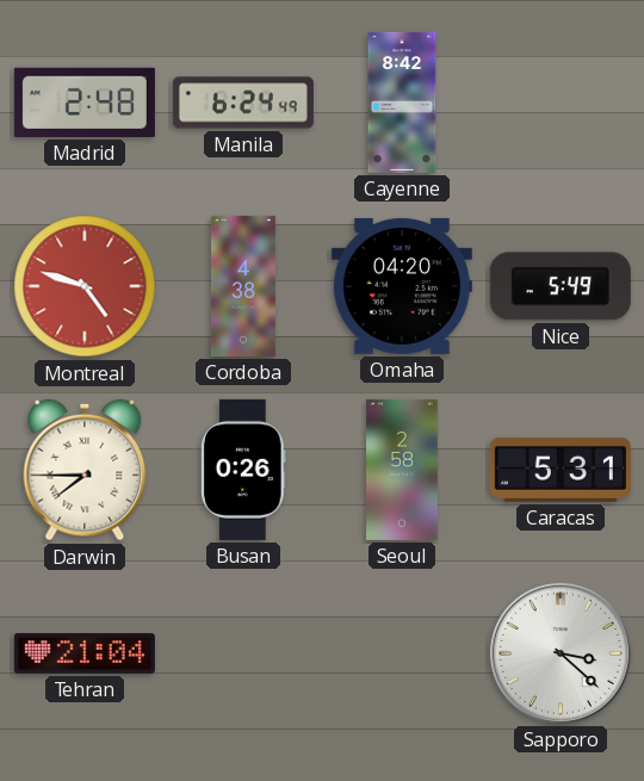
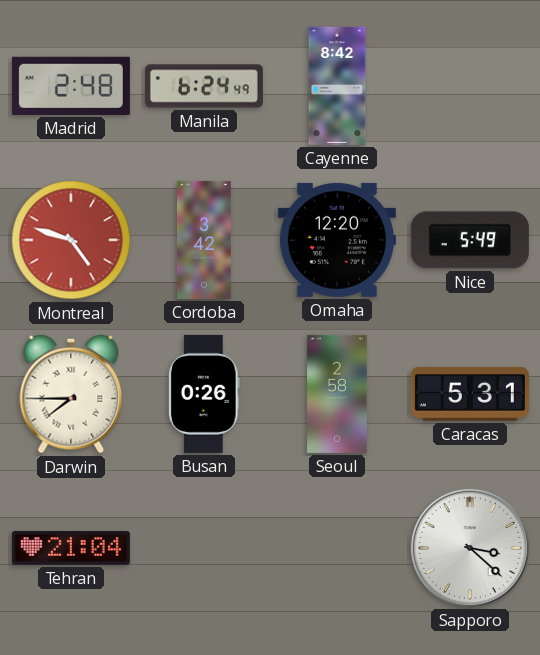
Cordoba: 4:38 -> 3:42
Omaha: 04:20 -> 12:20
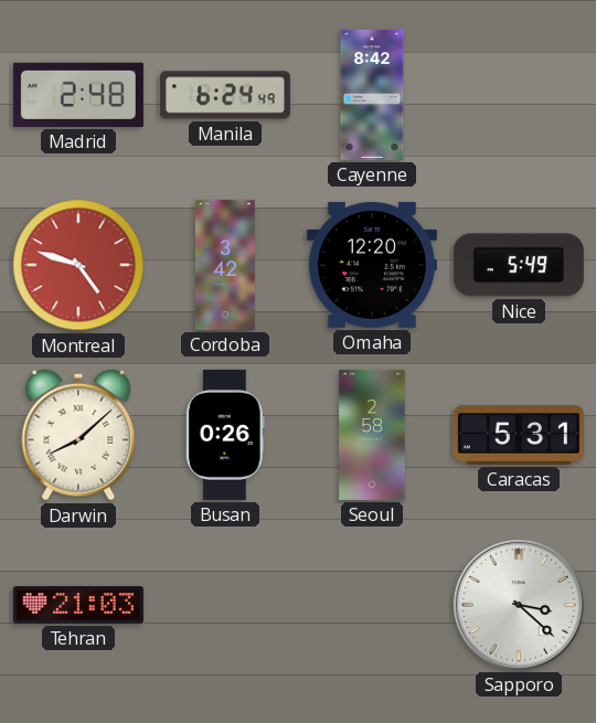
Darwin: 7:45 -> 8:08
Tehran: 21:04 -> 21:03
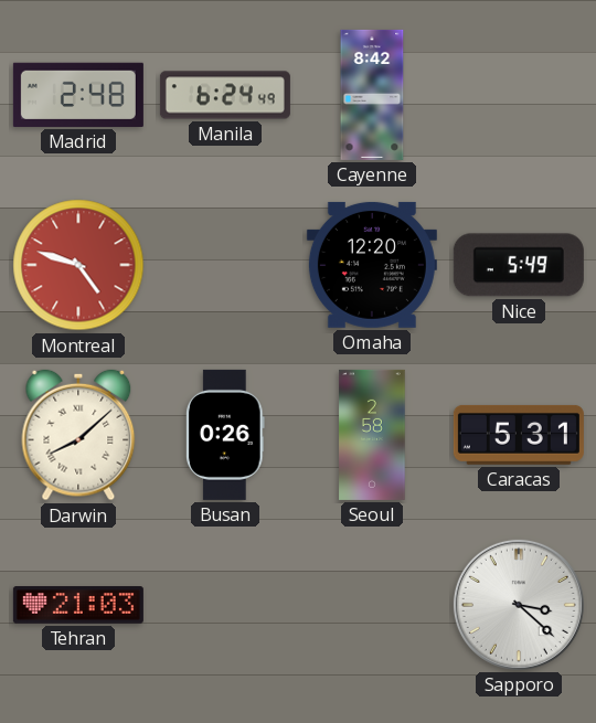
Cordoba: 3:42 -> none
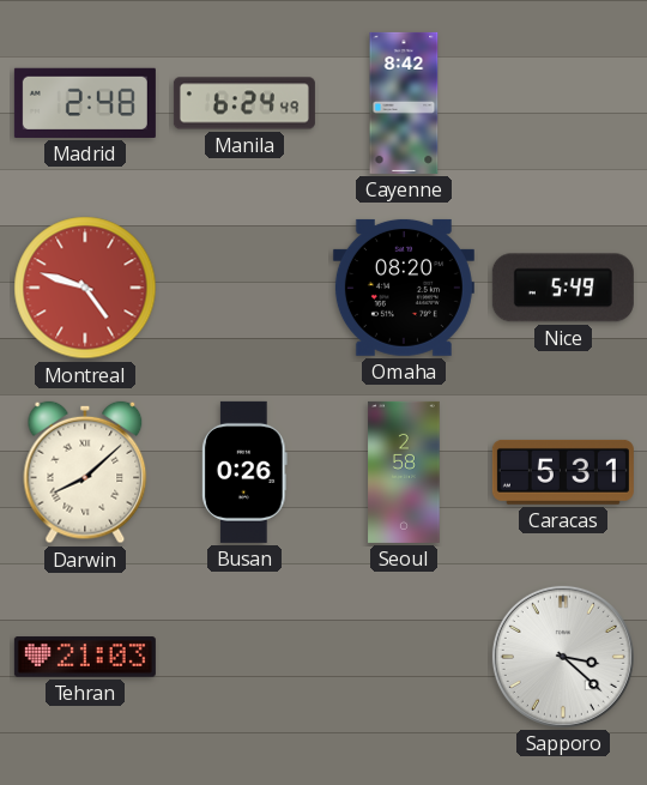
Omaha: 12:20 -> 08:20
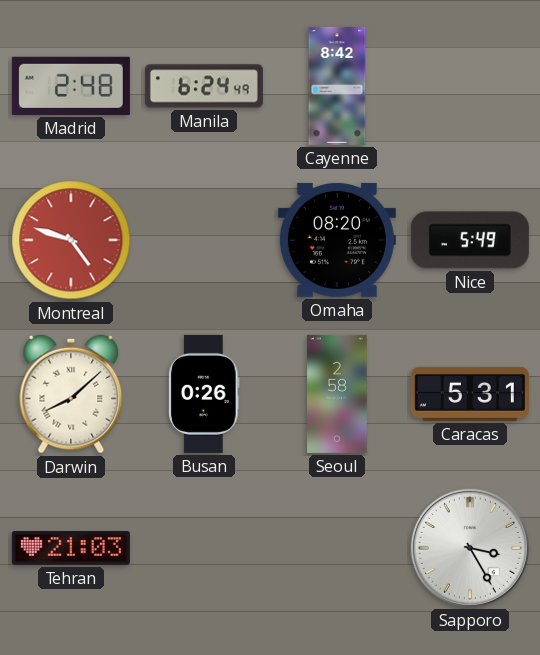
Sapporo: 3:22 -> 3:25
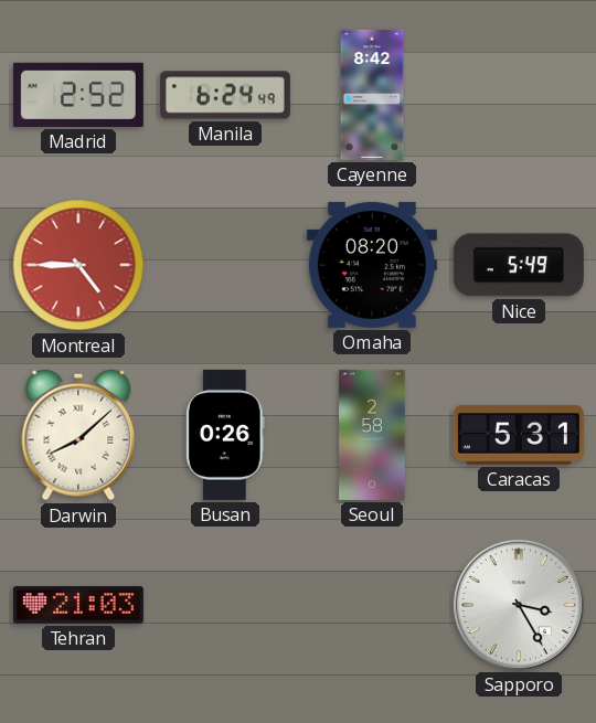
Madrid: 2:48 -> 2:52
Montreal: 4:48 -> 4:45
